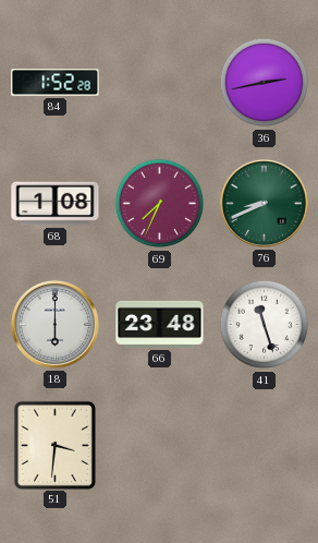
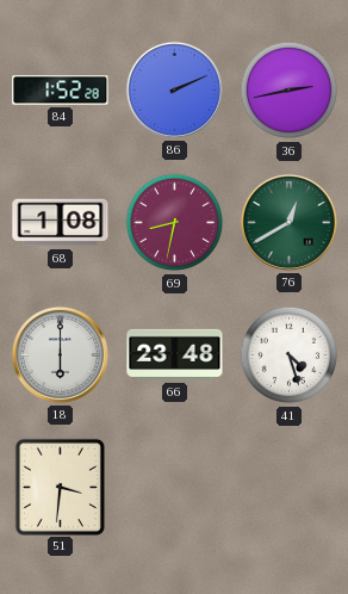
86: none -> 2:11
69: 7:34 -> 8:32
76: 8:41 -> 12:40
41: 11:27 -> 4:27
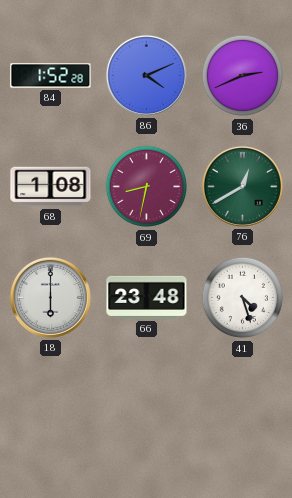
86: 2:11 -> 4:11
36: 2:43 -> 2:41
51: 3:31 -> none
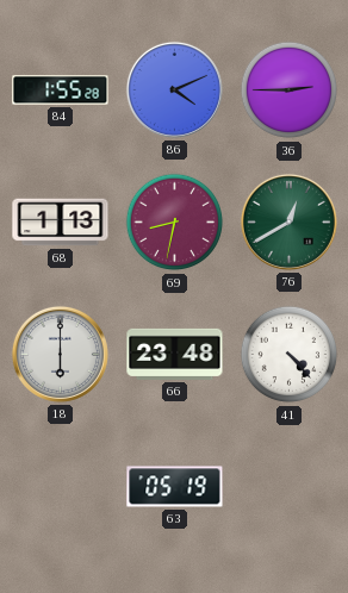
84: 1:52 -> 1:55
36: 2:41 -> 2:45
68: 1:08 -> 1:13
41: 4:27 -> 4:23
63: none -> 05:19
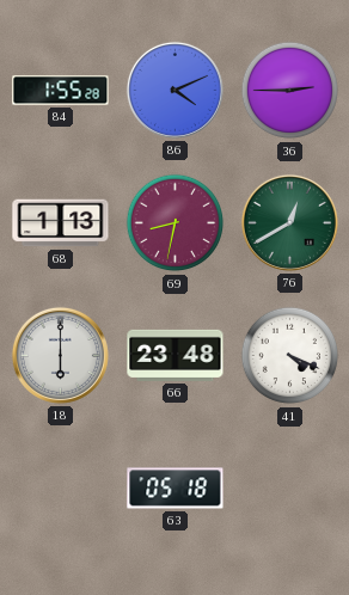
41: 4:23 -> 4:19
63: 05:19 -> 05:18
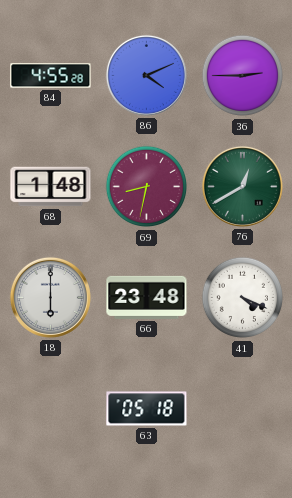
84: 1:55 -> 4:55
68: 1:13 -> 1:48
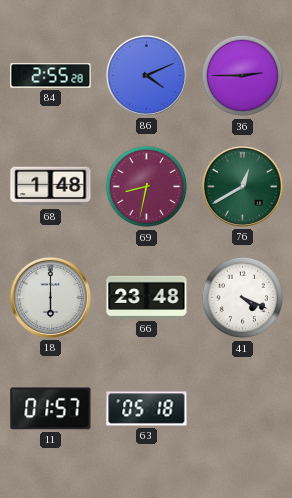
84: 4:55 -> 2:55
11: none -> 01:57
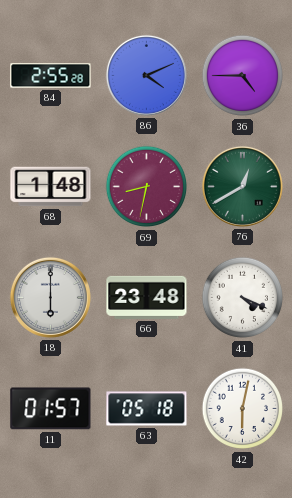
36: 2:45 -> 4:45
42: none -> 6:02
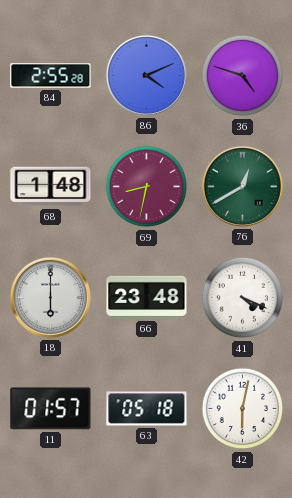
36: 4:45 -> 4:48
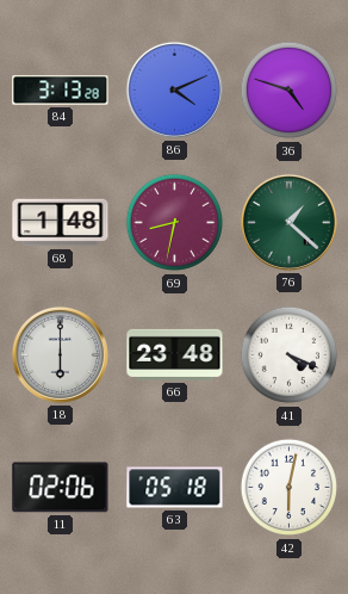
84: 2:55 -> 3:13
76: 12:40 -> 1:22
11: 01:57 -> 02:06
